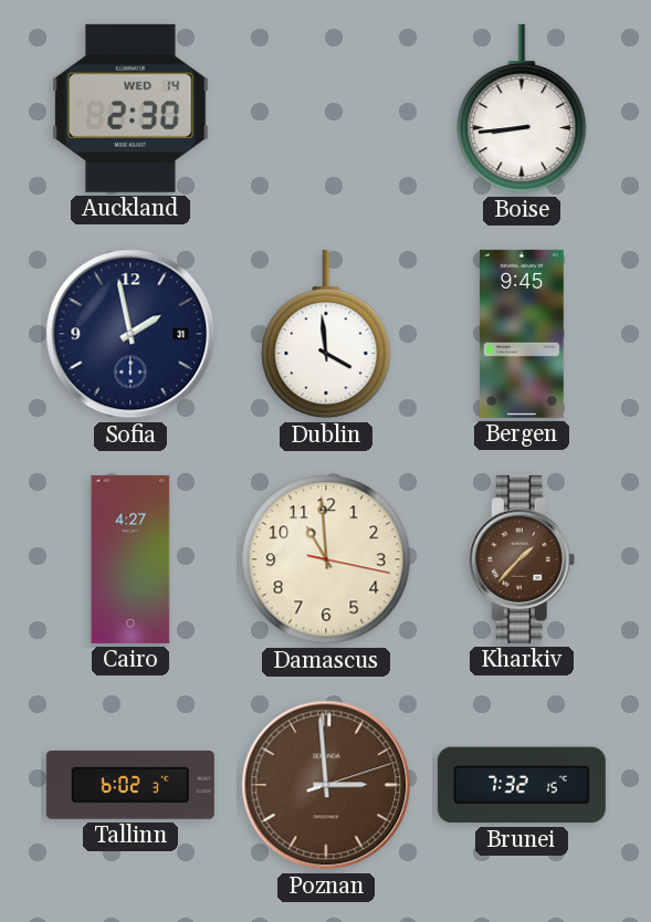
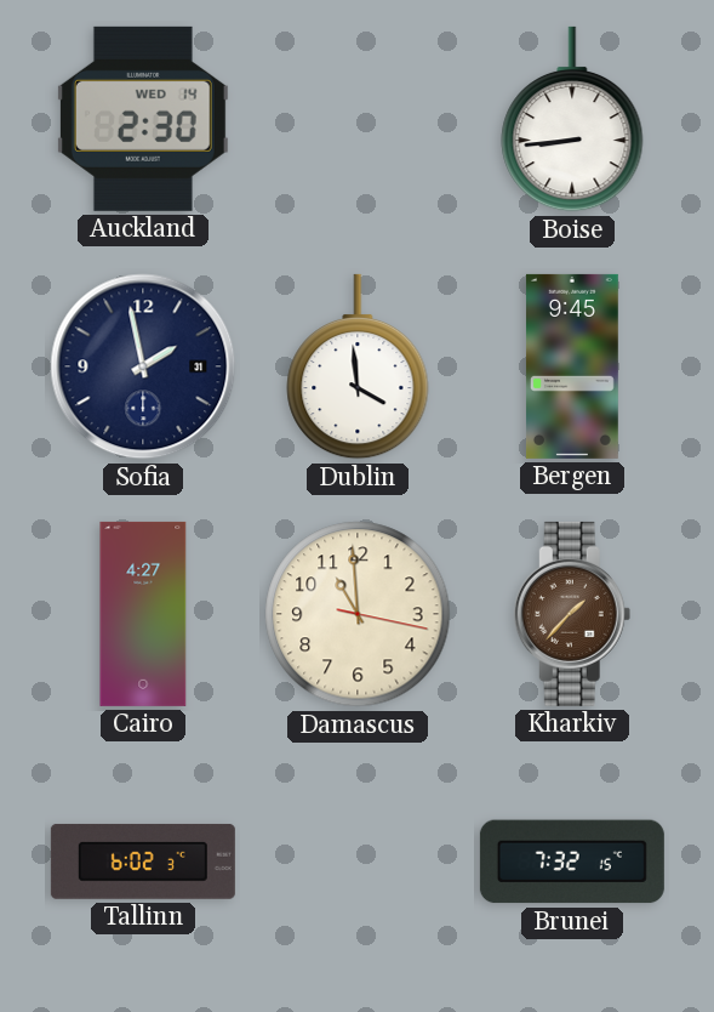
Poznan: 2:59 -> none
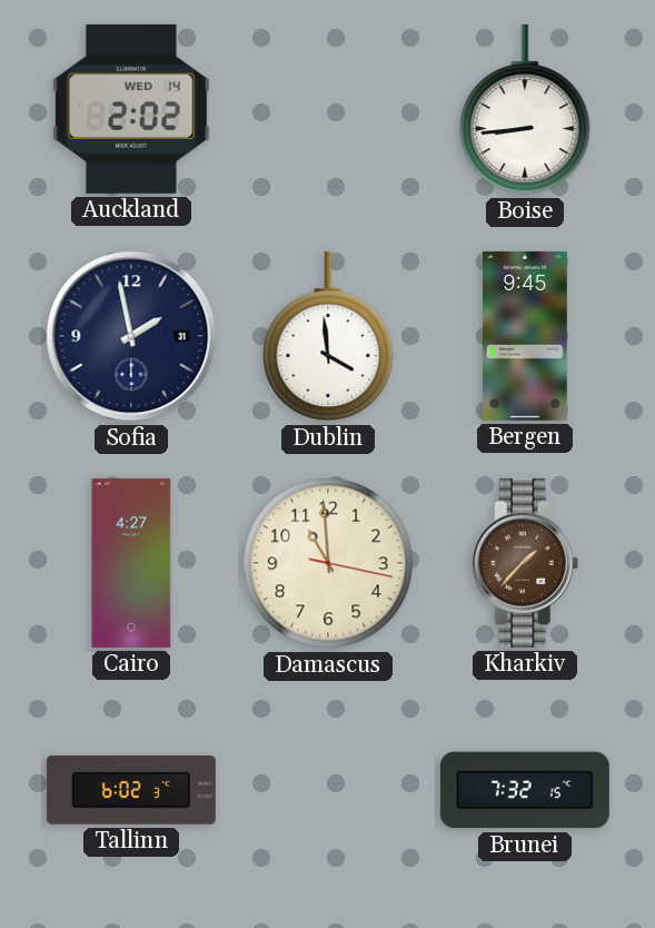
Auckland: 2:30 -> 2:02
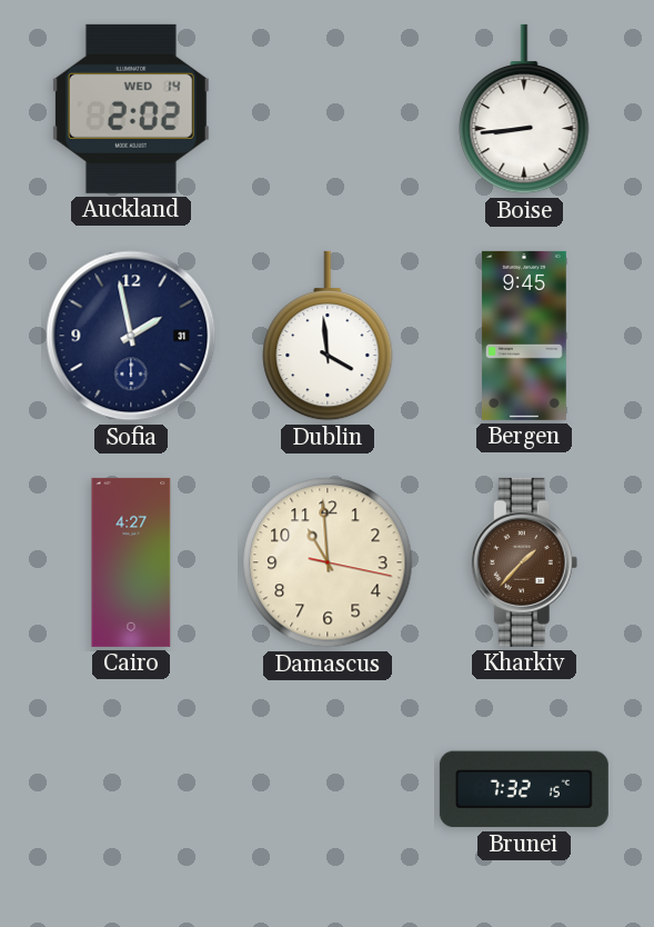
Tallinn: 6:02 -> none
